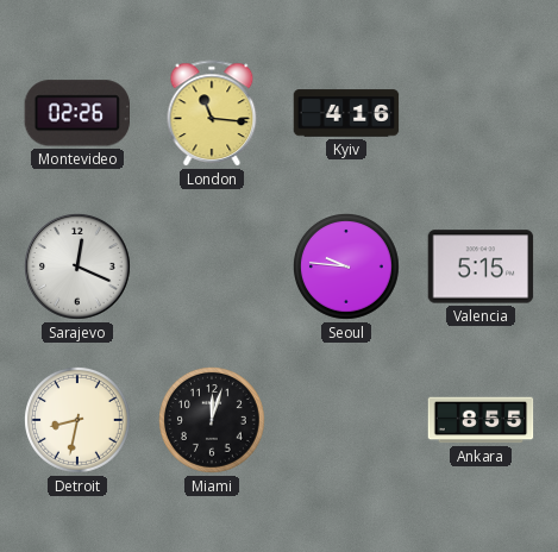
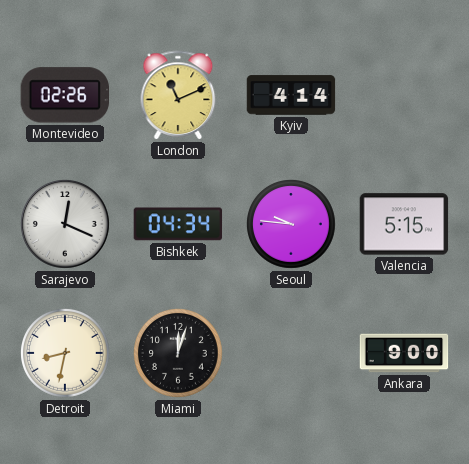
London: 11:16 -> 11:11
Kyiv: 4:16 -> 4:14
Bishkek: none -> 04:34
Ankara: 8:55 -> 9:00
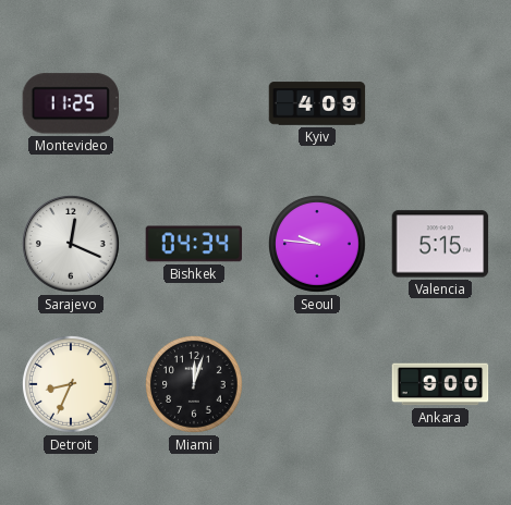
Montevideo: 02:26 -> 11:25
London: 11:11 -> none
Kyiv: 4:14 -> 4:09
Detroit: 8:32 -> 8:34
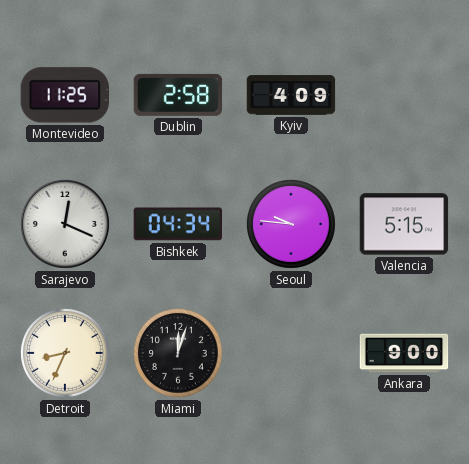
Dublin: none -> 2:58
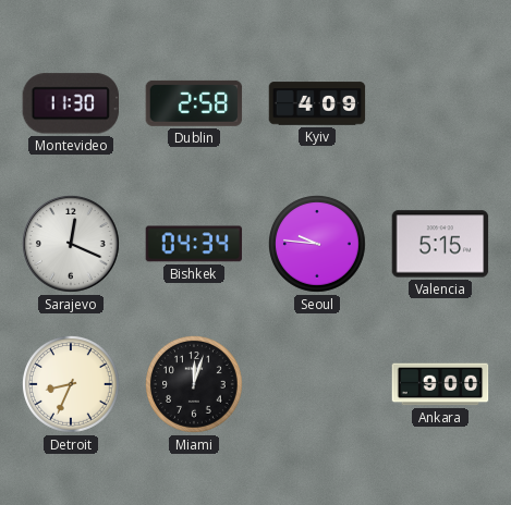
Montevideo: 11:25 -> 11:30
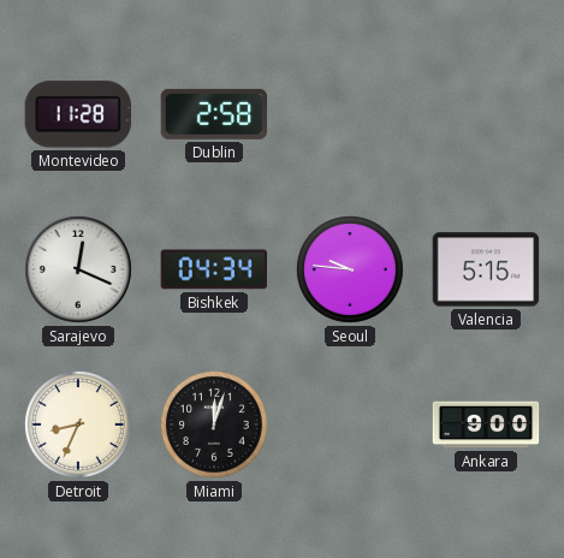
Montevideo: 11:30 -> 11:28
Kyiv: 4:09 -> none
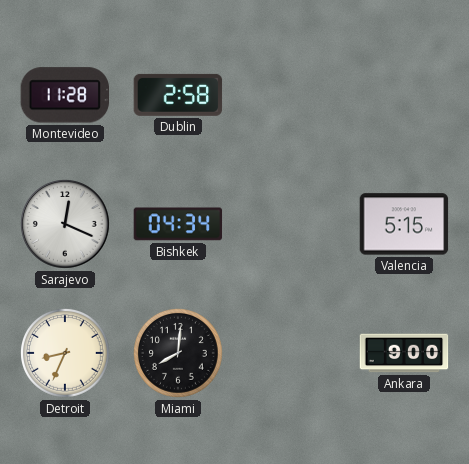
Seoul: 9:46 -> none
Miami: 12:03 -> 8:01
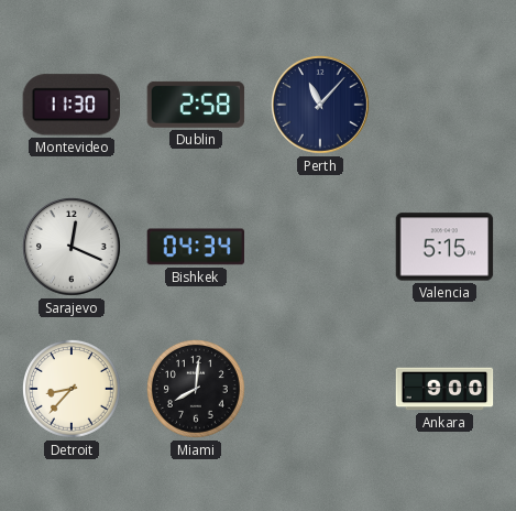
Montevideo: 11:28 -> 11:30
Perth: none -> 11:07
Detroit: 8:34 -> 8:37
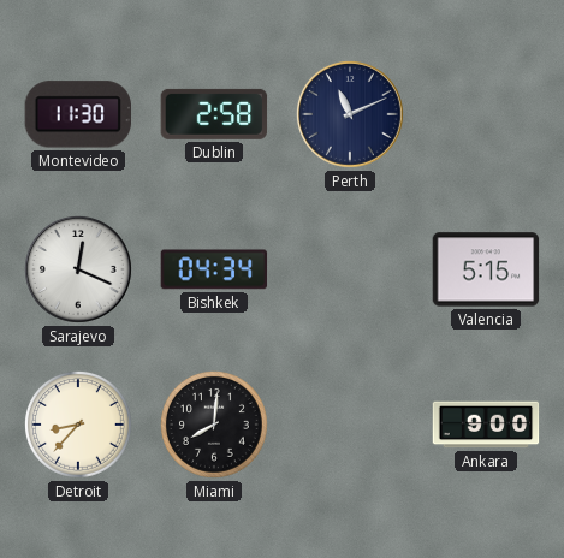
Perth: 11:07 -> 11:11
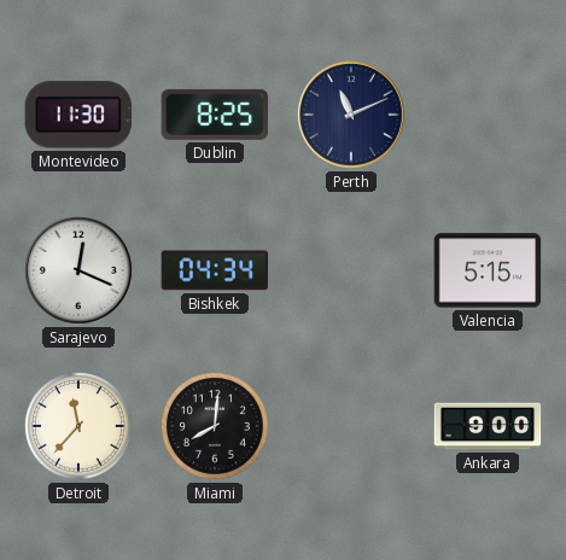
Dublin: 2:58 -> 8:25
Detroit: 8:37 -> 11:37
